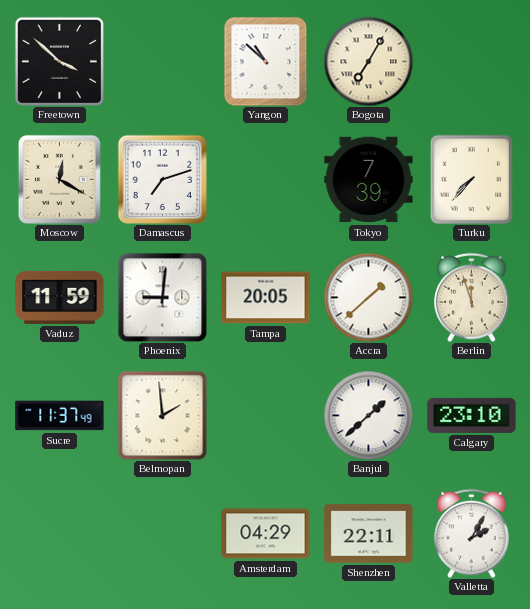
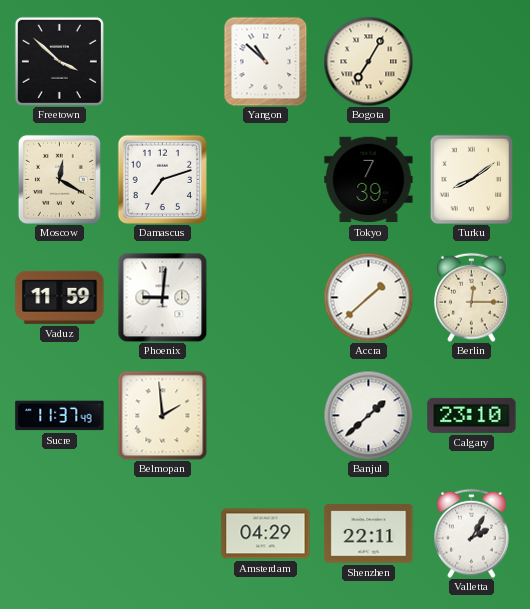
Turku: 7:37 -> 8:09
Tampa: 20:05 -> none
Berlin: 11:57 -> 12:15
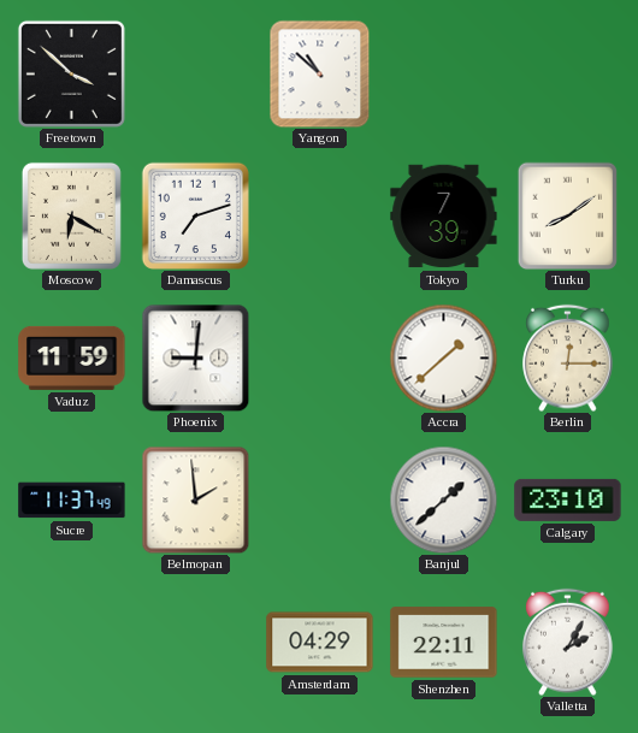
Bogota: 7:05 -> none
Moscow: 12:20 -> 6:20
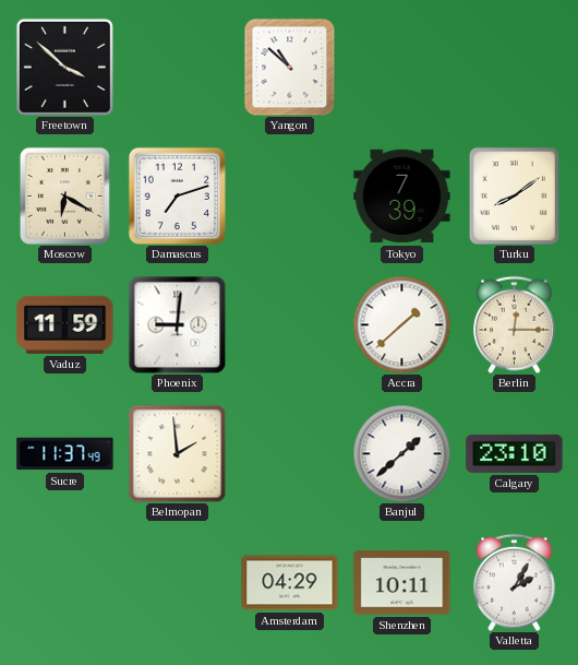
Shenzhen: 22:11 -> 10:11
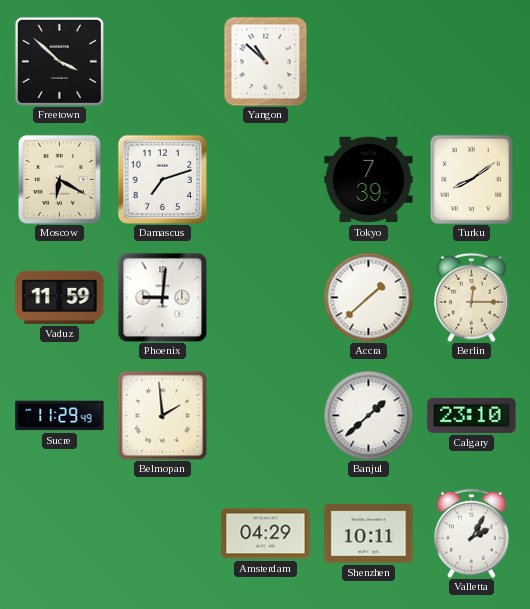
Sucre: 11:37 -> 11:29
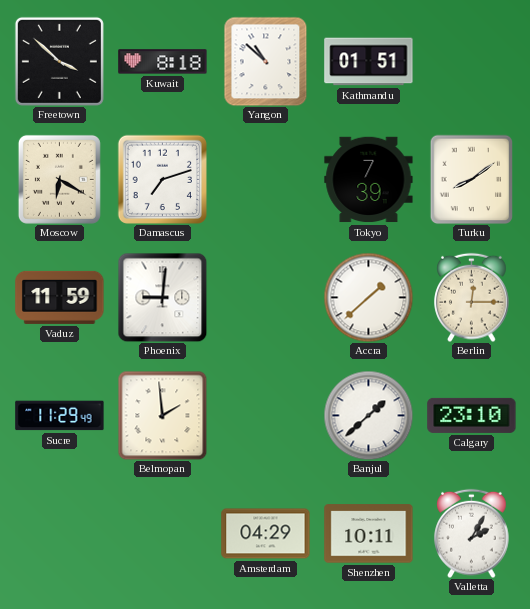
Kuwait: none -> 8:18
Kathmandu: none -> 01:51
